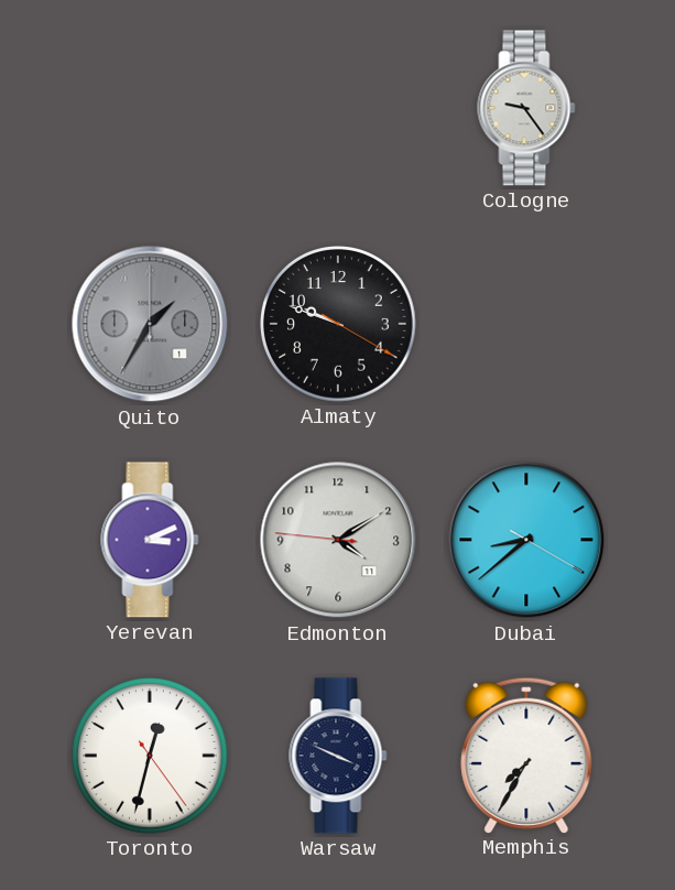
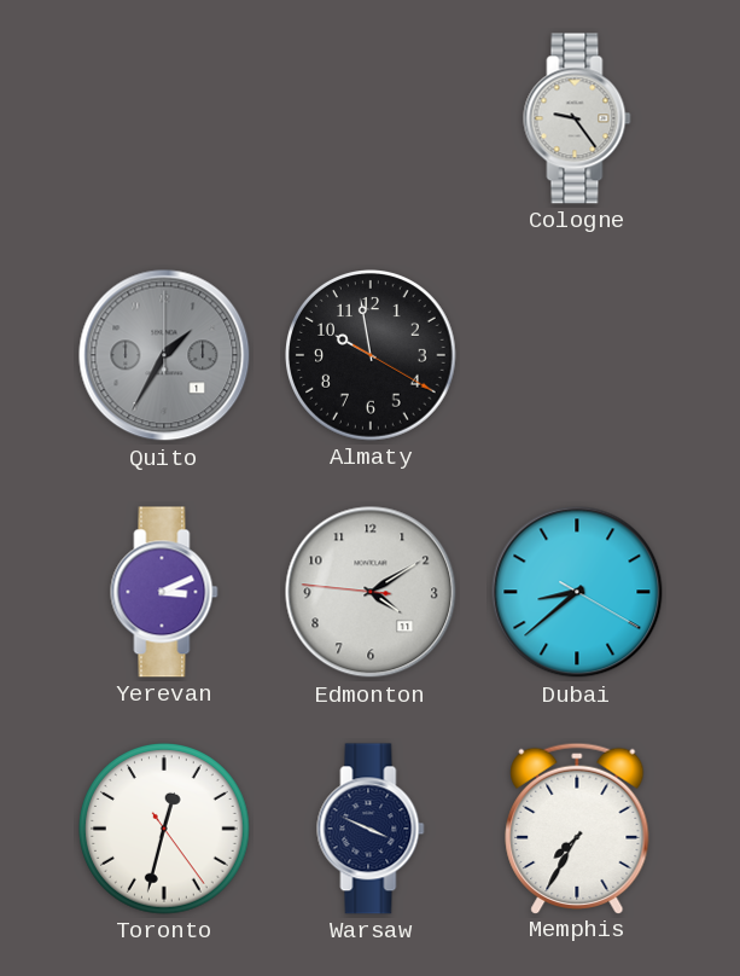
Almaty: 9:48 -> 9:58
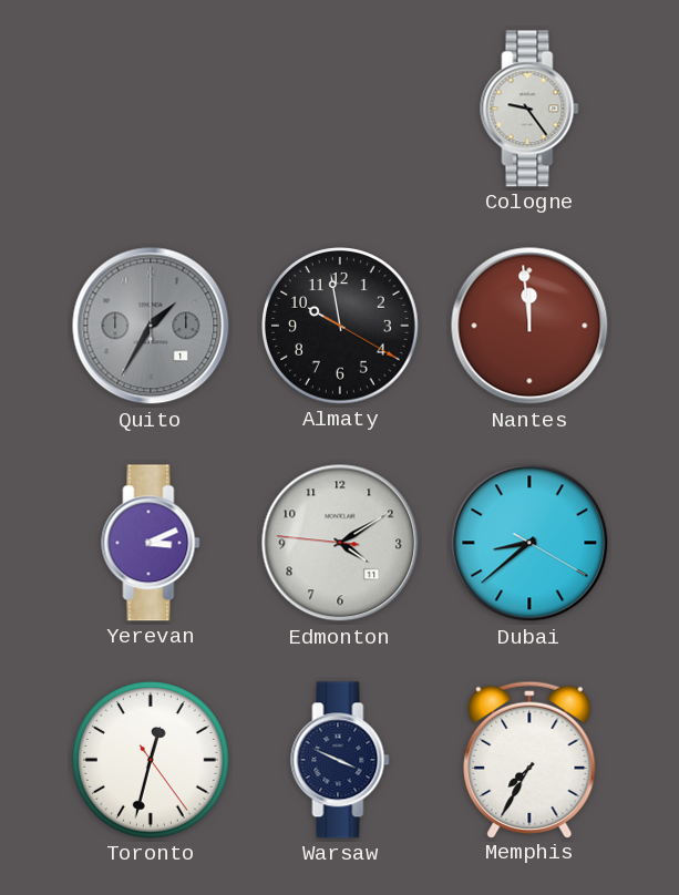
Nantes: none -> 11:59
